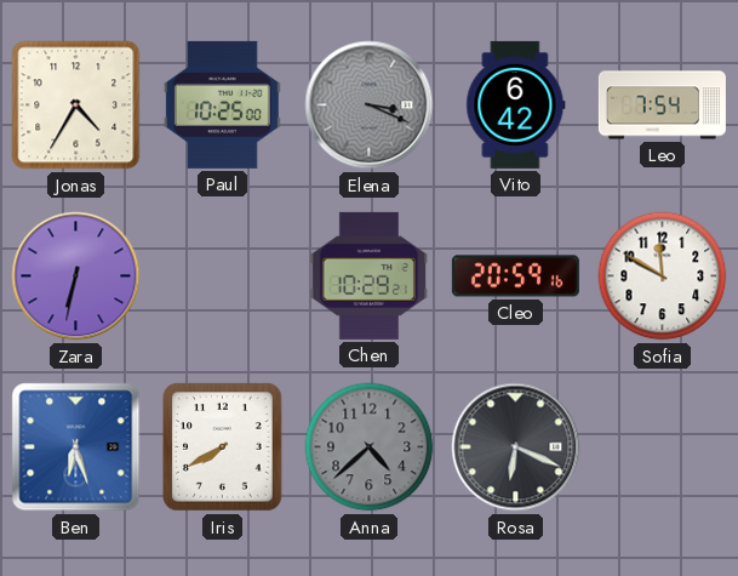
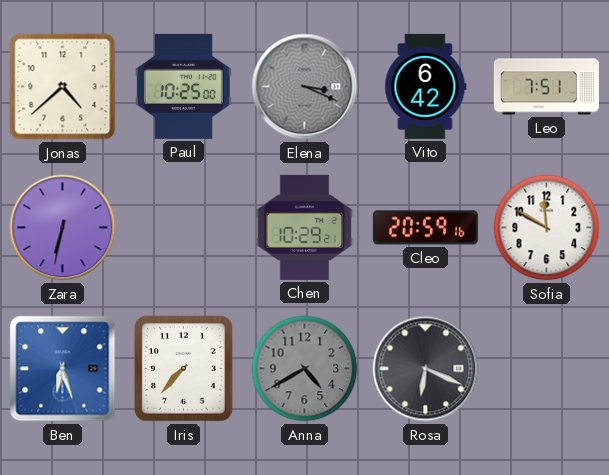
Jonas: 4:35 -> 4:38
Leo: 7:54 -> 7:51
Iris: 7:40 -> 7:37
Anna: 4:38 -> 4:40
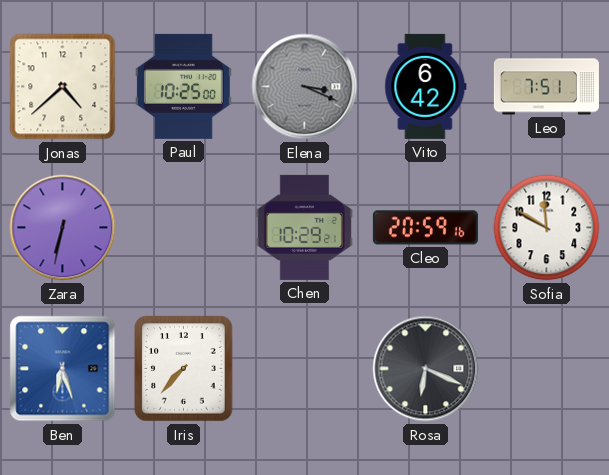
Anna: 4:40 -> none
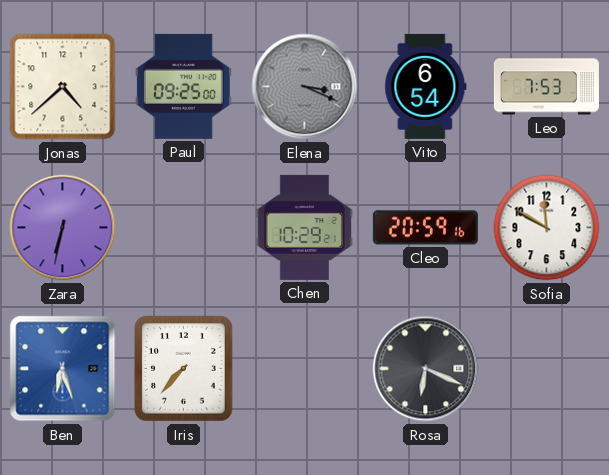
Paul: 10:25 -> 09:25
Vito: 6:42 -> 6:54
Leo: 7:51 -> 7:53
